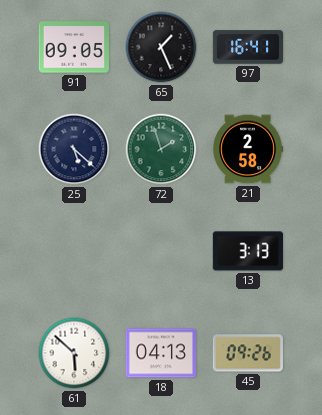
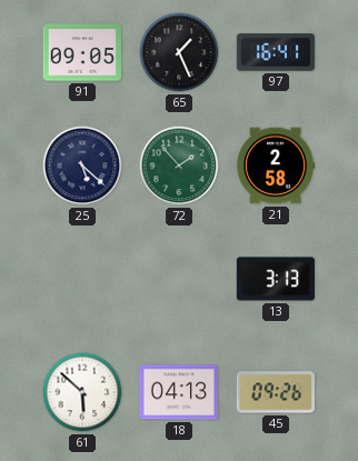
72: 1:57 -> 1:53
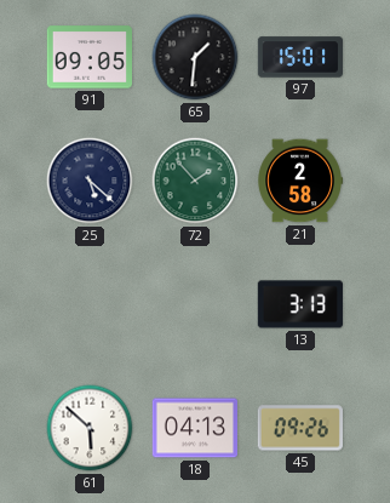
65: 1:26 -> 1:31
97: 16:41 -> 15:01
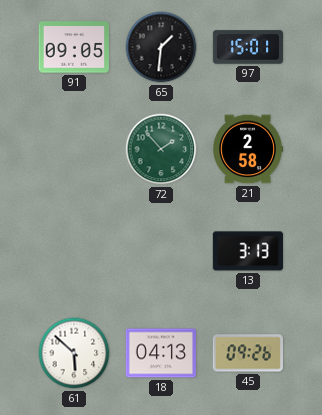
25: 5:22 -> none
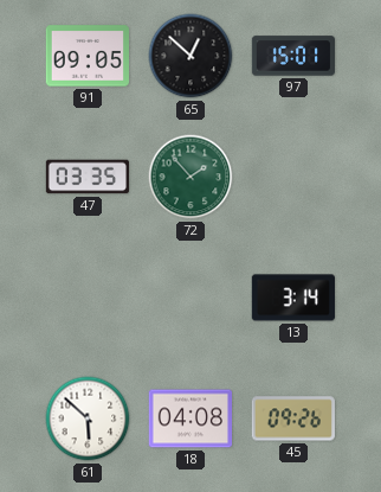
65: 1:31 -> 12:52
47: none -> 03:35
21: 2:58 -> none
13: 3:13 -> 3:14
18: 04:13 -> 04:08
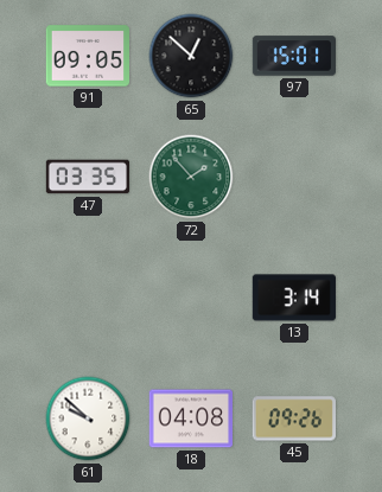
61: 5:52 -> 9:52
